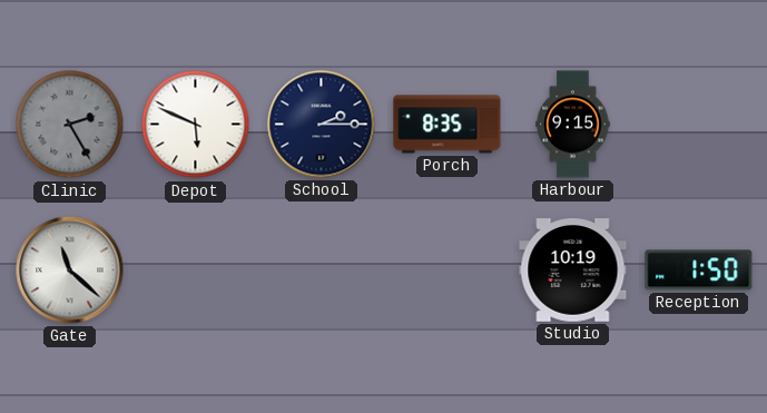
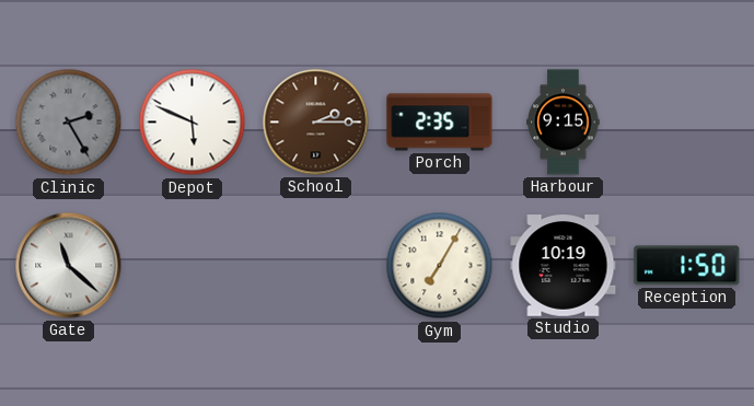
School dial: navy -> brown
Porch: 8:35 -> 2:35
Gym: none -> 7:05
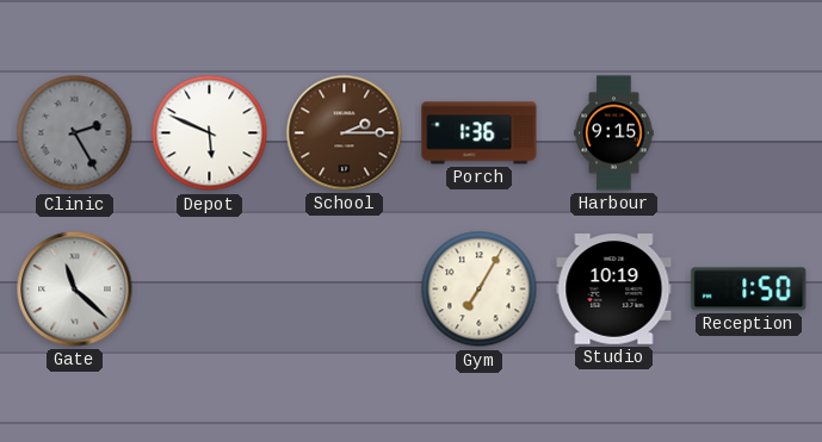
Porch: 2:35 -> 1:36
